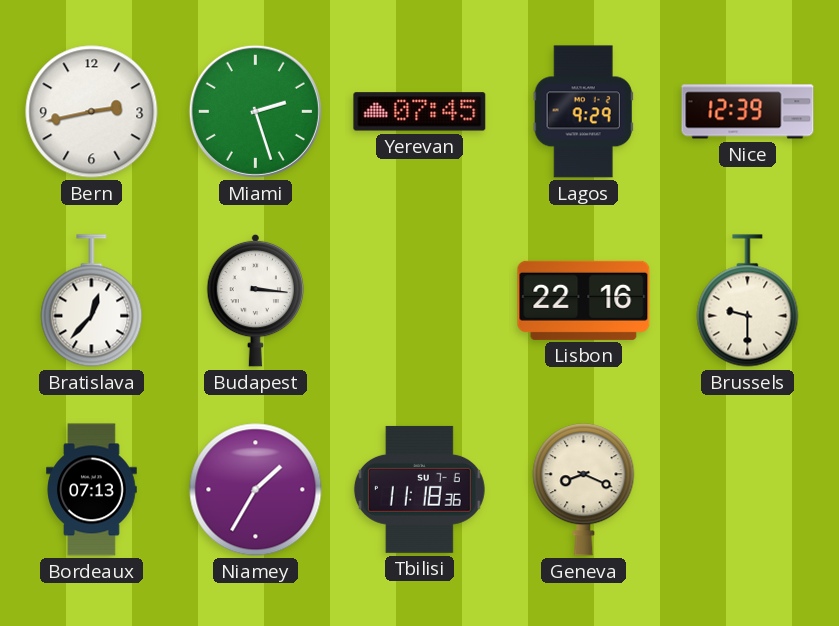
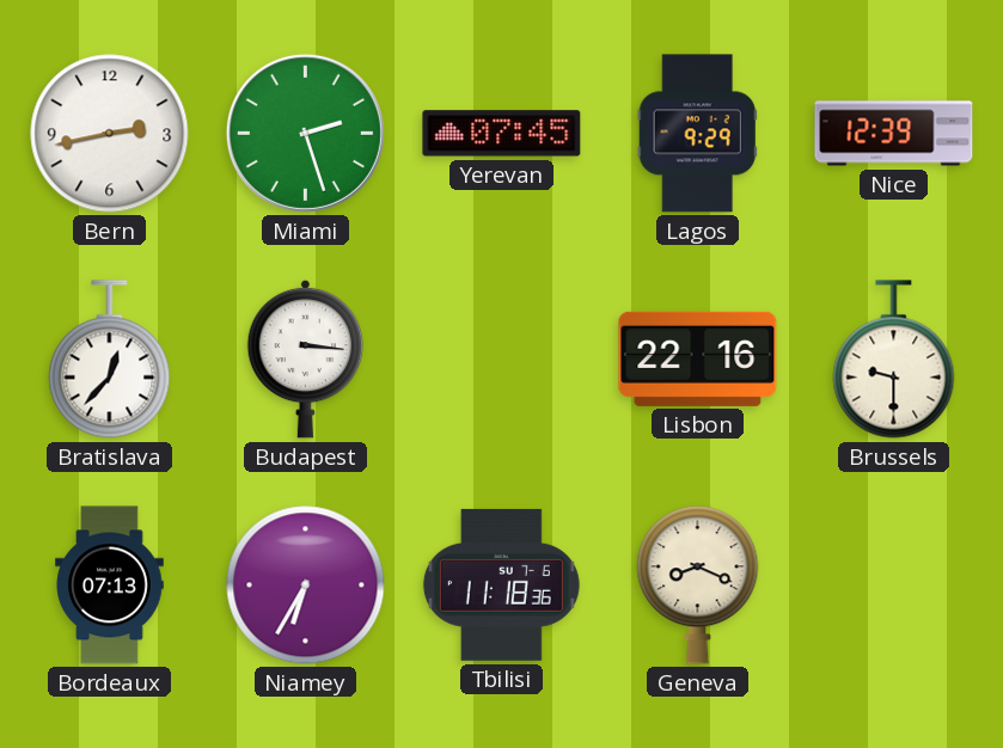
Niamey: 1:35 -> 6:35
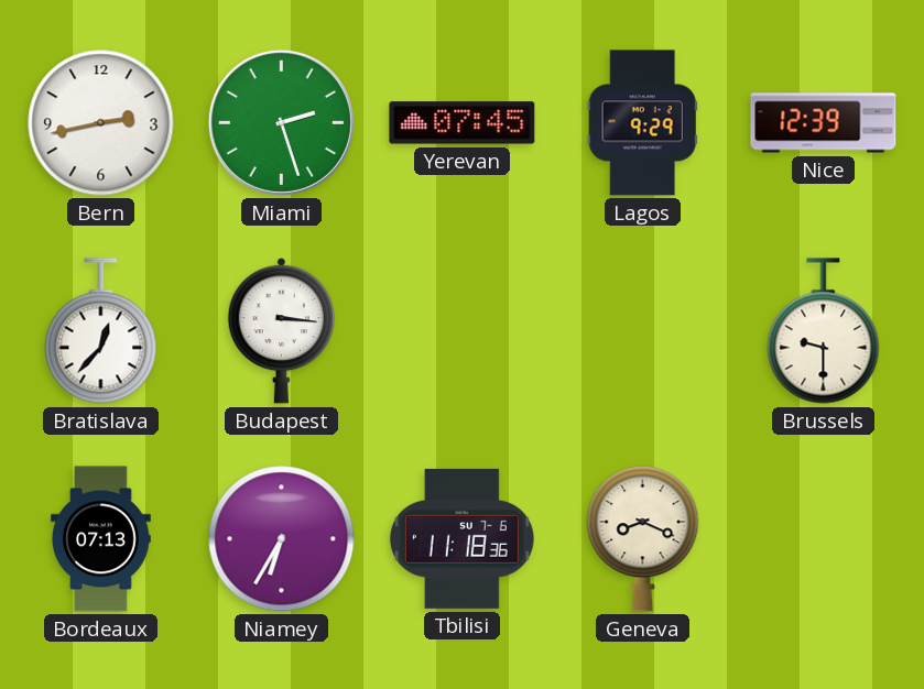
Lisbon: 22:16 -> none
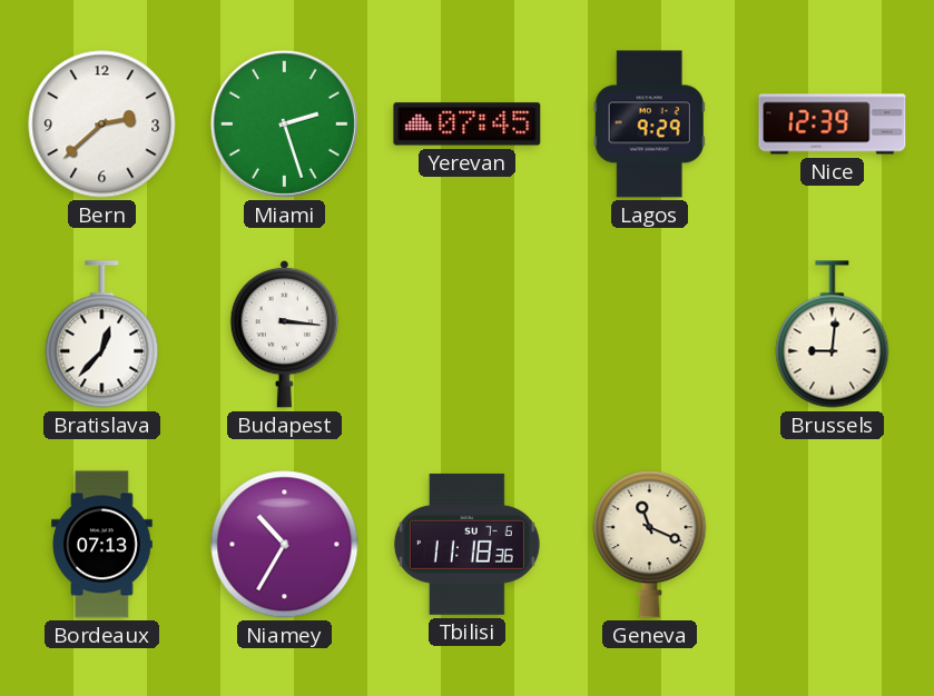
Bern: 2:43 -> 2:38
Brussels: 9:30 -> 9:01
Niamey: 6:35 -> 10:35
Geneva: 8:19 -> 11:19
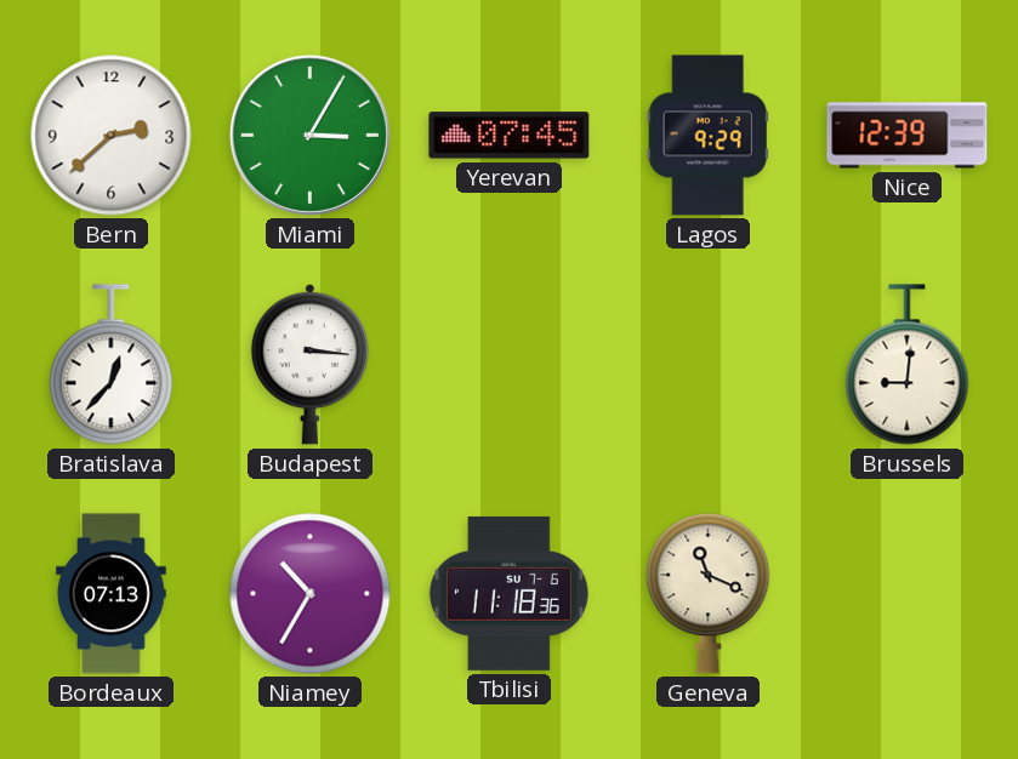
Miami: 2:27 -> 3:05
